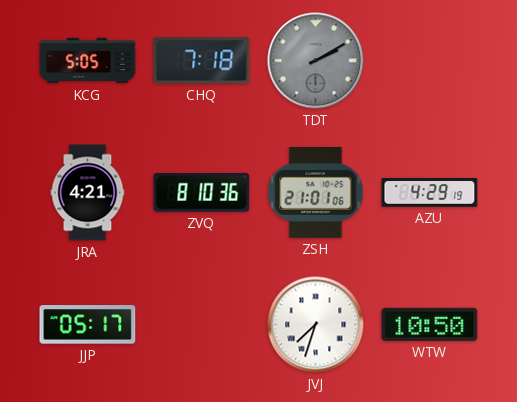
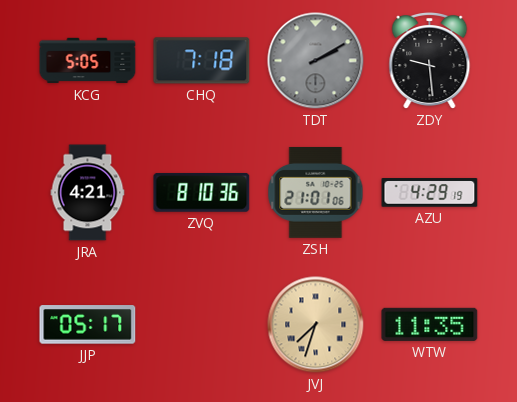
ZDY: none -> 9:29
JVJ dial: white -> champagne
WTW: 10:50 -> 11:35
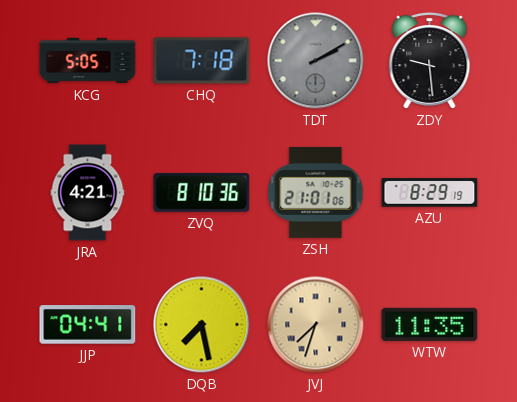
AZU: 4:29 -> 8:29
JJP: 05:17 -> 04:41
DQB: none -> 7:28
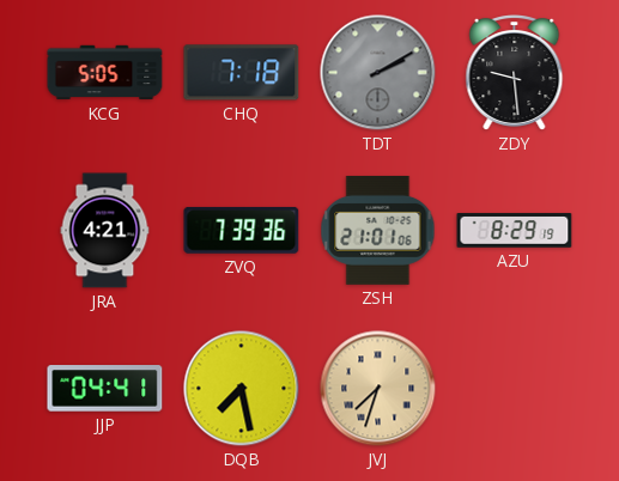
ZVQ: 8:10 -> 7:39
WTW: 11:35 -> none
